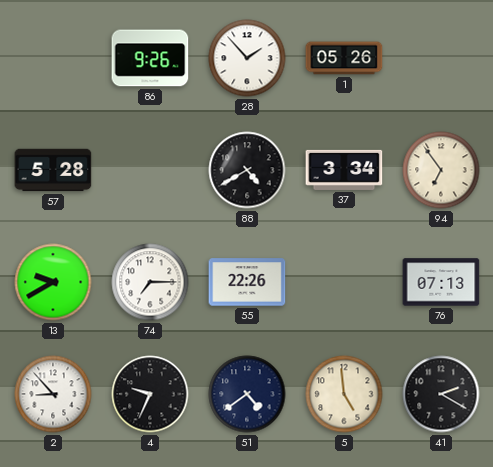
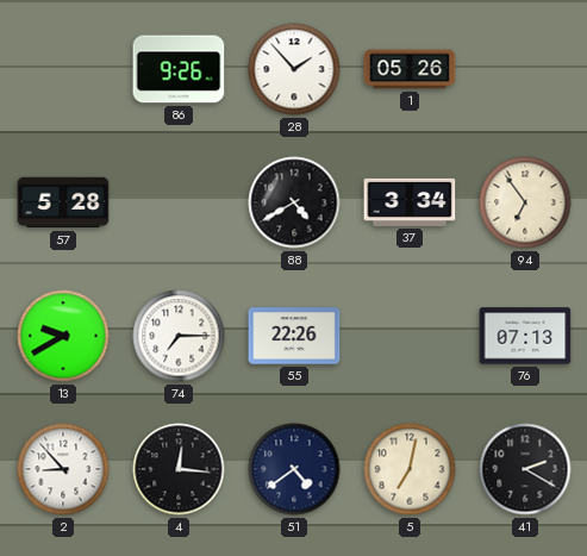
4: 9:34 -> 12:16
5: 4:59 -> 7:02
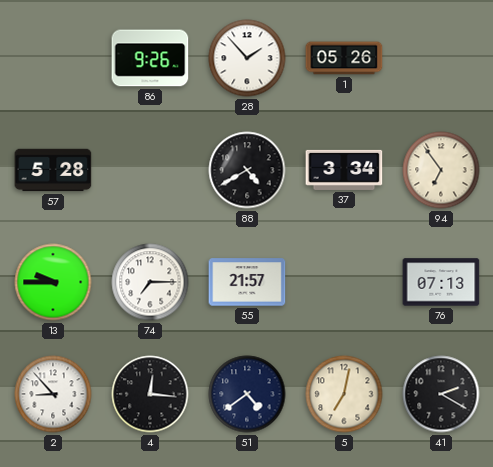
13: 9:40 -> 9:45
55: 22:26 -> 21:57
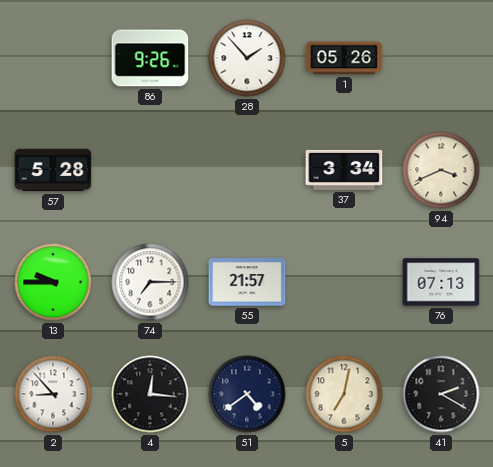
88: 4:40 -> none
94: 6:54 -> 3:41
